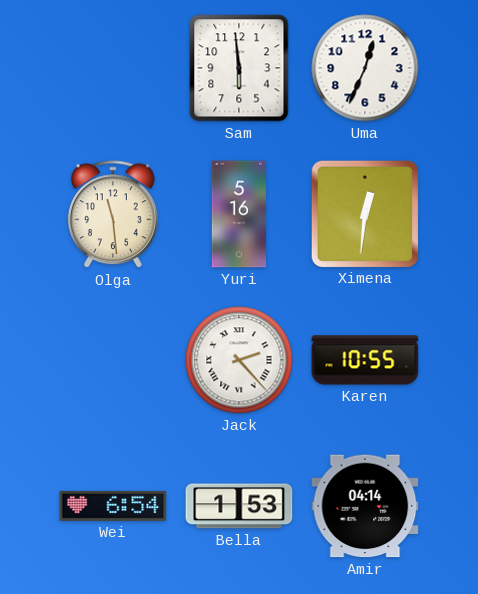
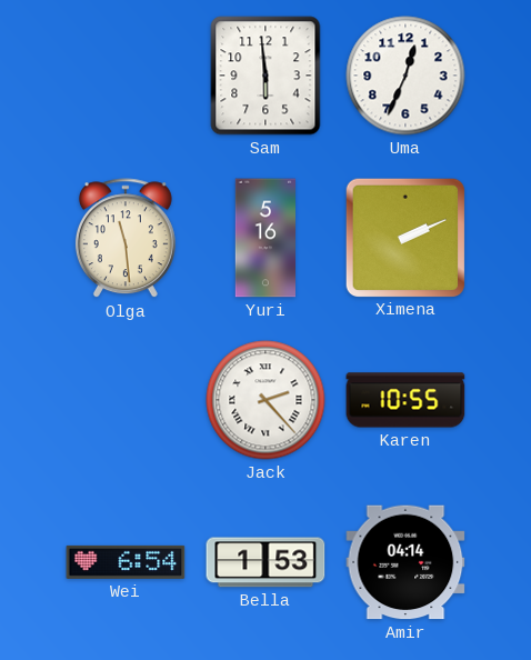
Ximena: 12:31 -> 2:11
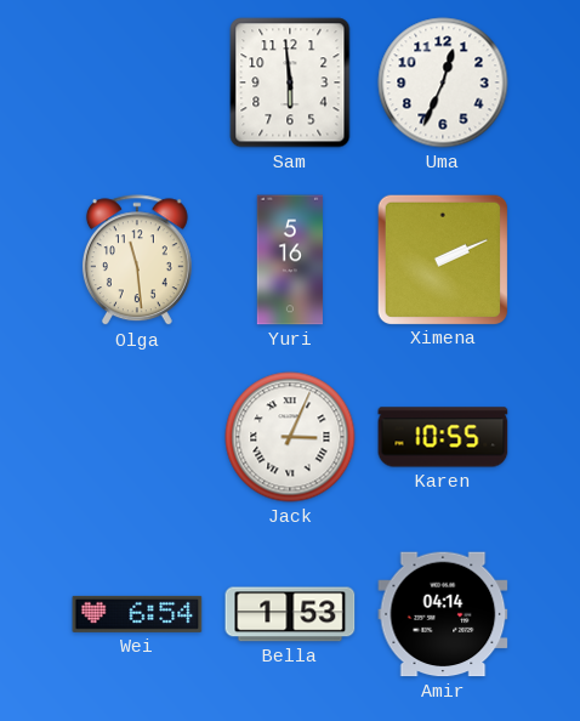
Jack: 2:23 -> 3:04
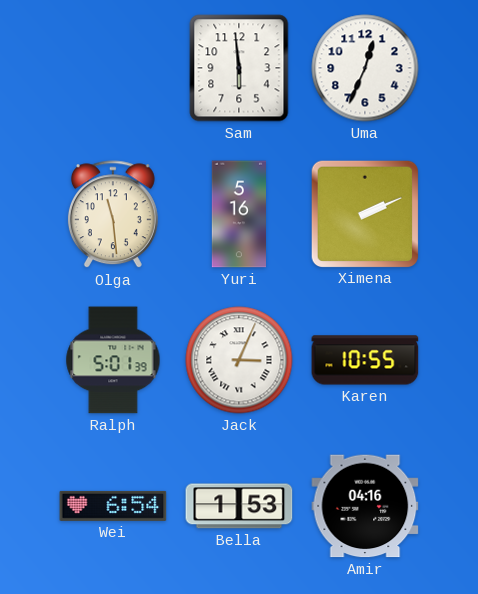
Ralph: none -> 5:01
Amir: 04:14 -> 04:16
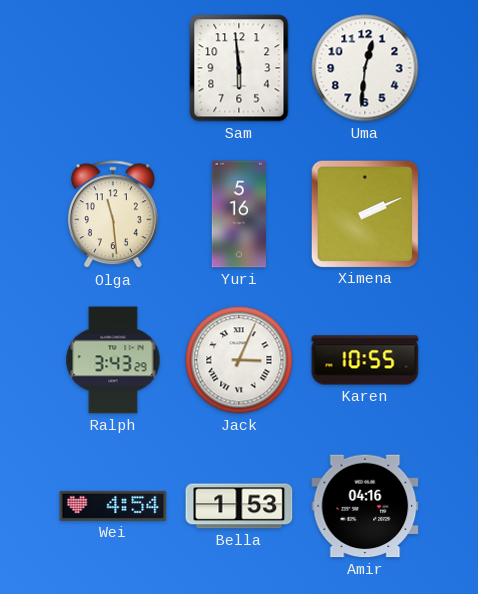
Uma: 12:34 -> 12:31
Ralph: 5:01 -> 3:43
Wei: 6:54 -> 4:54
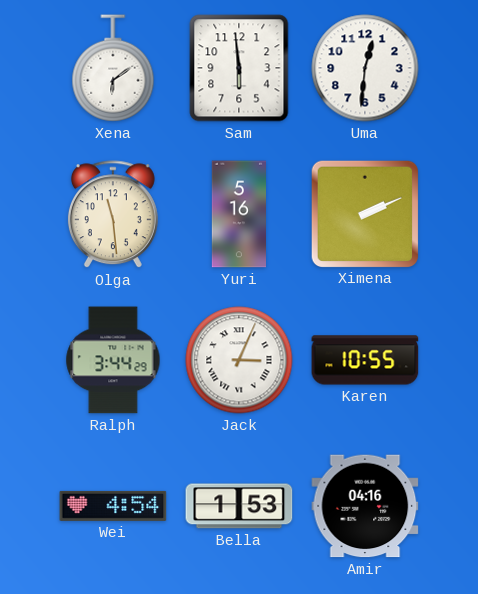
Xena: none -> 6:09
Ralph: 3:43 -> 3:44
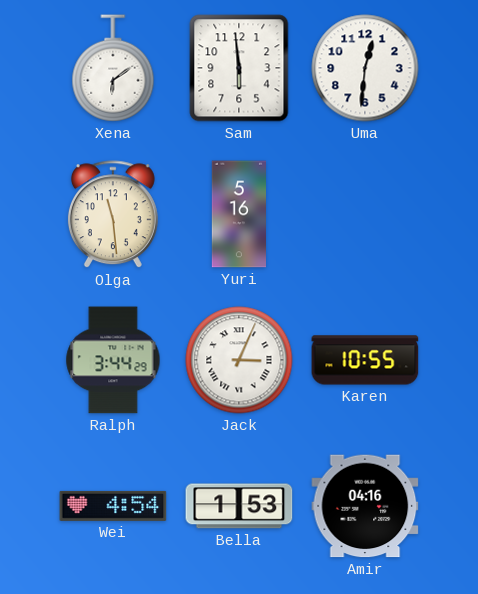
Ximena: 2:11 -> none
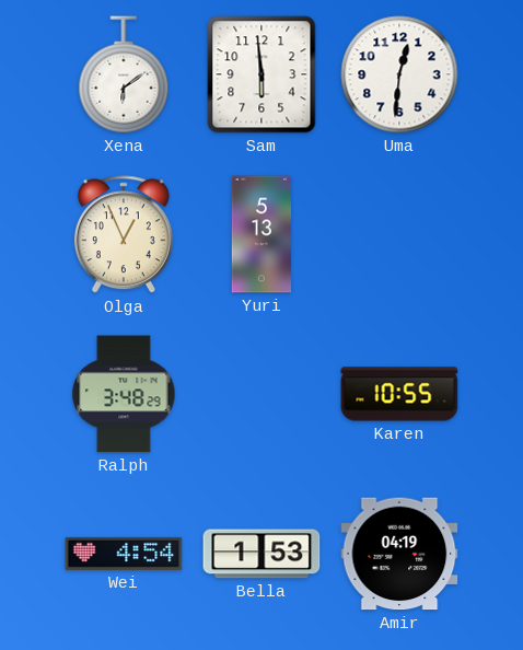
Olga: 11:29 -> 12:56
Yuri: 5:16 -> 5:13
Ralph: 3:44 -> 3:48
Jack: 3:04 -> none
Amir: 04:16 -> 04:19
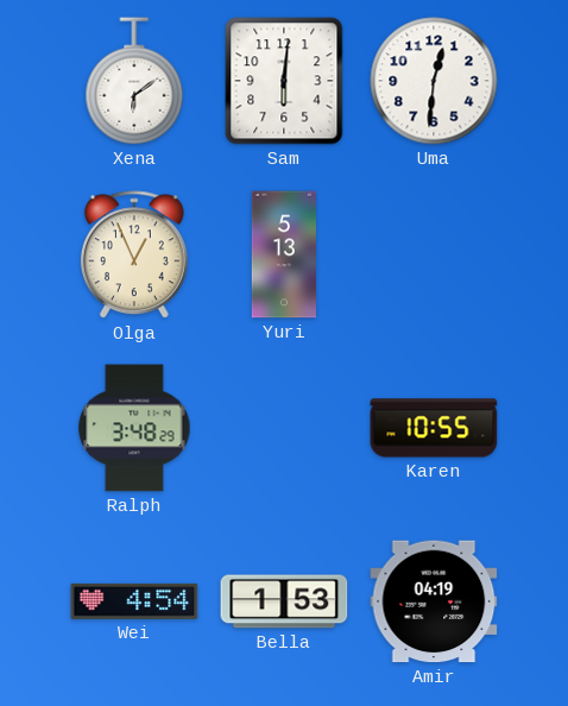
Sam: 5:59 -> 6:01
